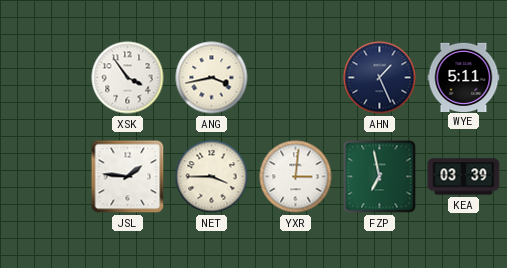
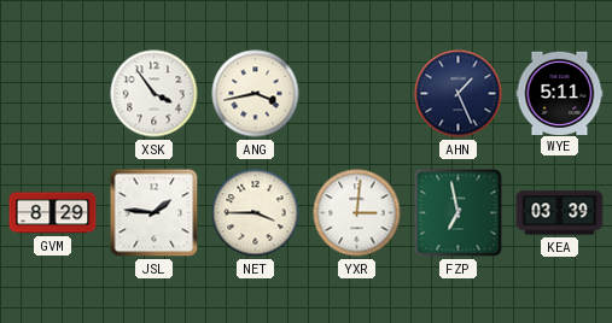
GVM: none -> 8:29
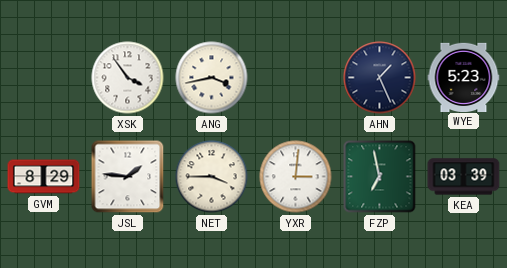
WYE: 5:11 -> 5:23
